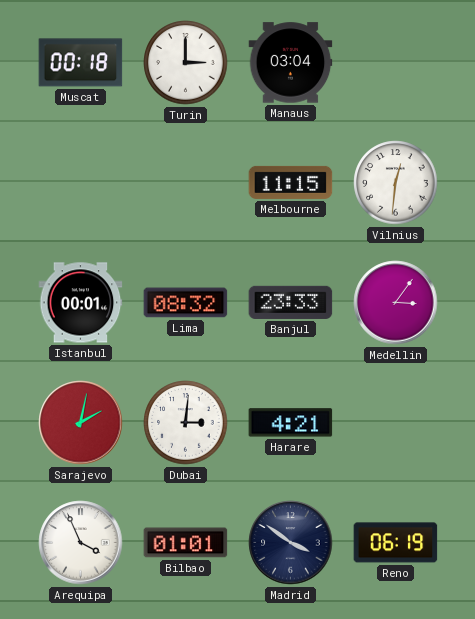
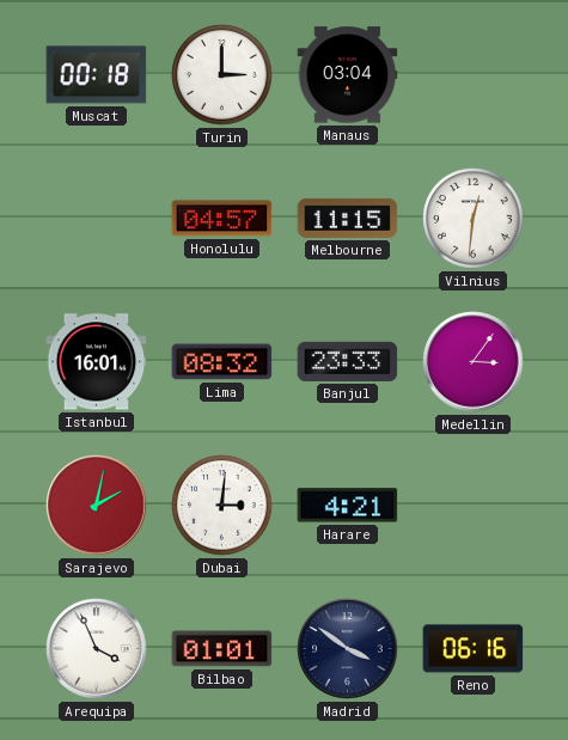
Honolulu: none -> 04:57
Istanbul: 00:01 -> 16:01
Reno: 06:19 -> 06:16
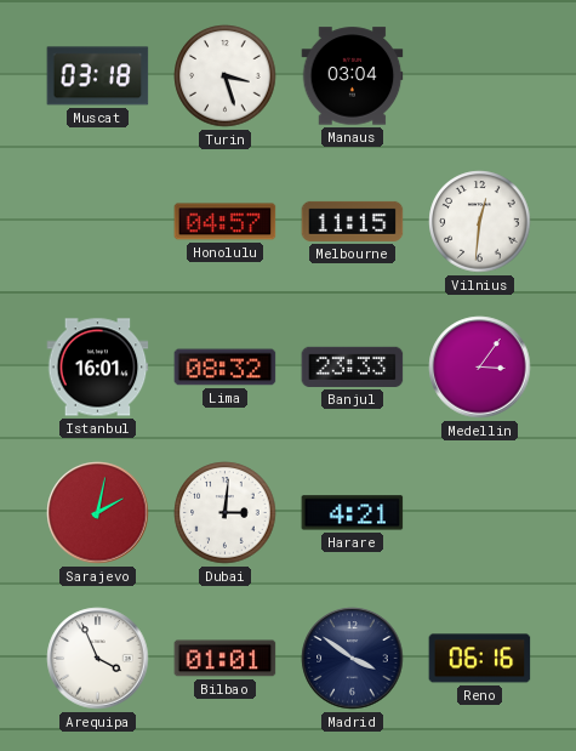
Muscat: 00:18 -> 03:18
Turin: 3:00 -> 3:27
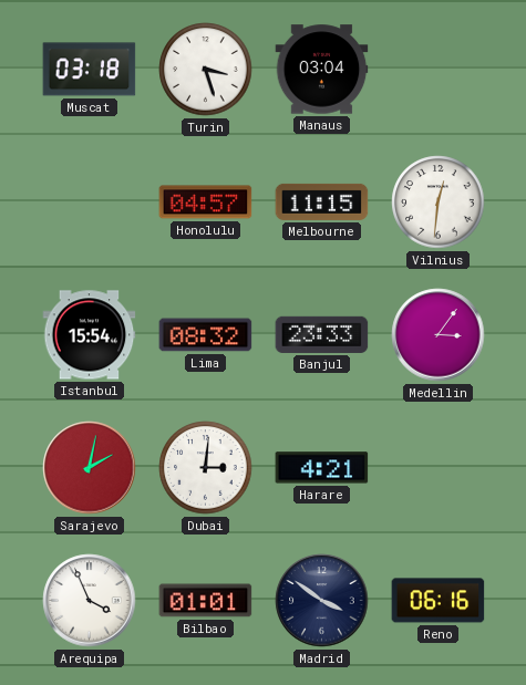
Istanbul: 16:01 -> 15:54
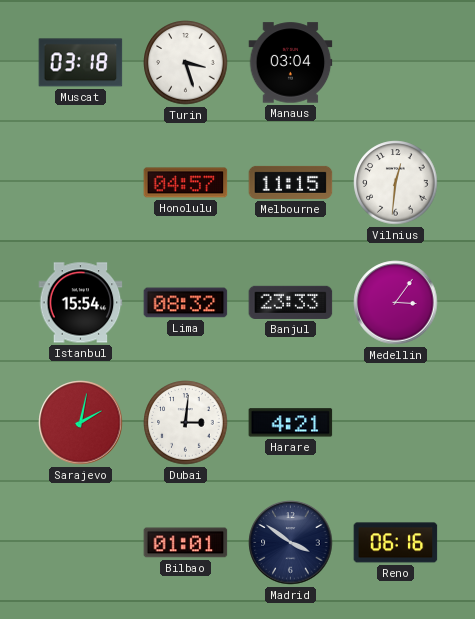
Arequipa: 3:56 -> none
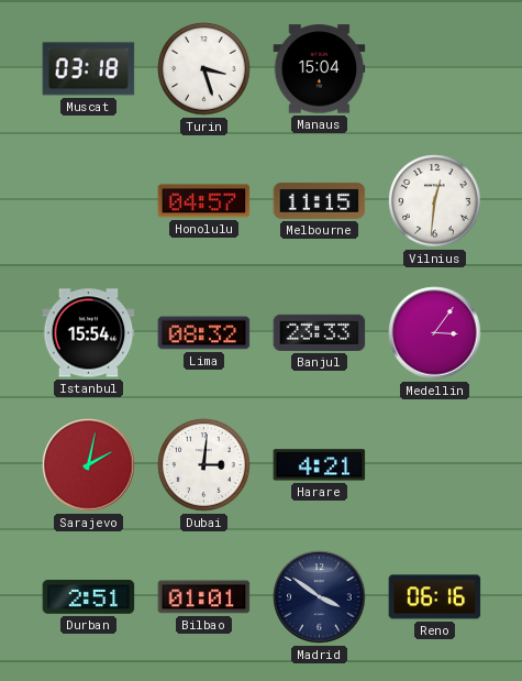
Manaus: 03:04 -> 15:04
Durban: none -> 2:51
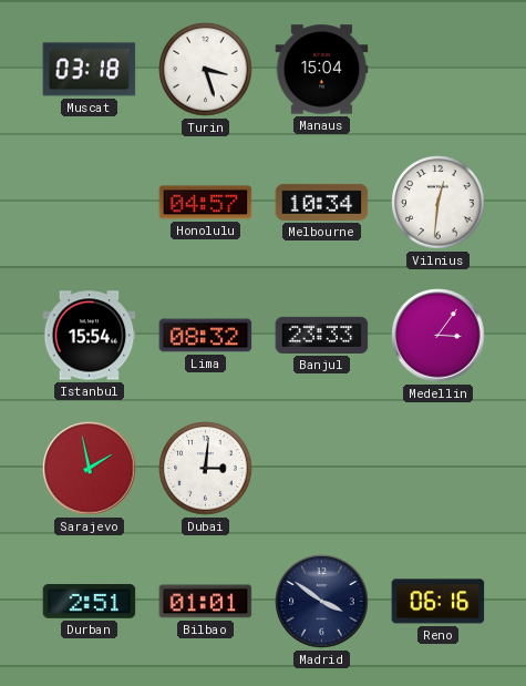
Melbourne: 11:15 -> 10:34
Sarajevo: 2:02 -> 1:58
Harare: 4:21 -> none
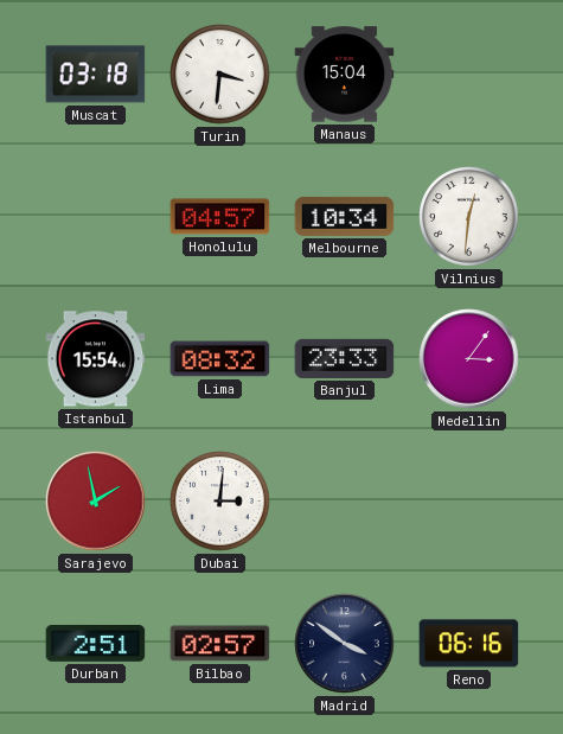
Turin: 3:27 -> 3:31
Bilbao: 01:01 -> 02:57
